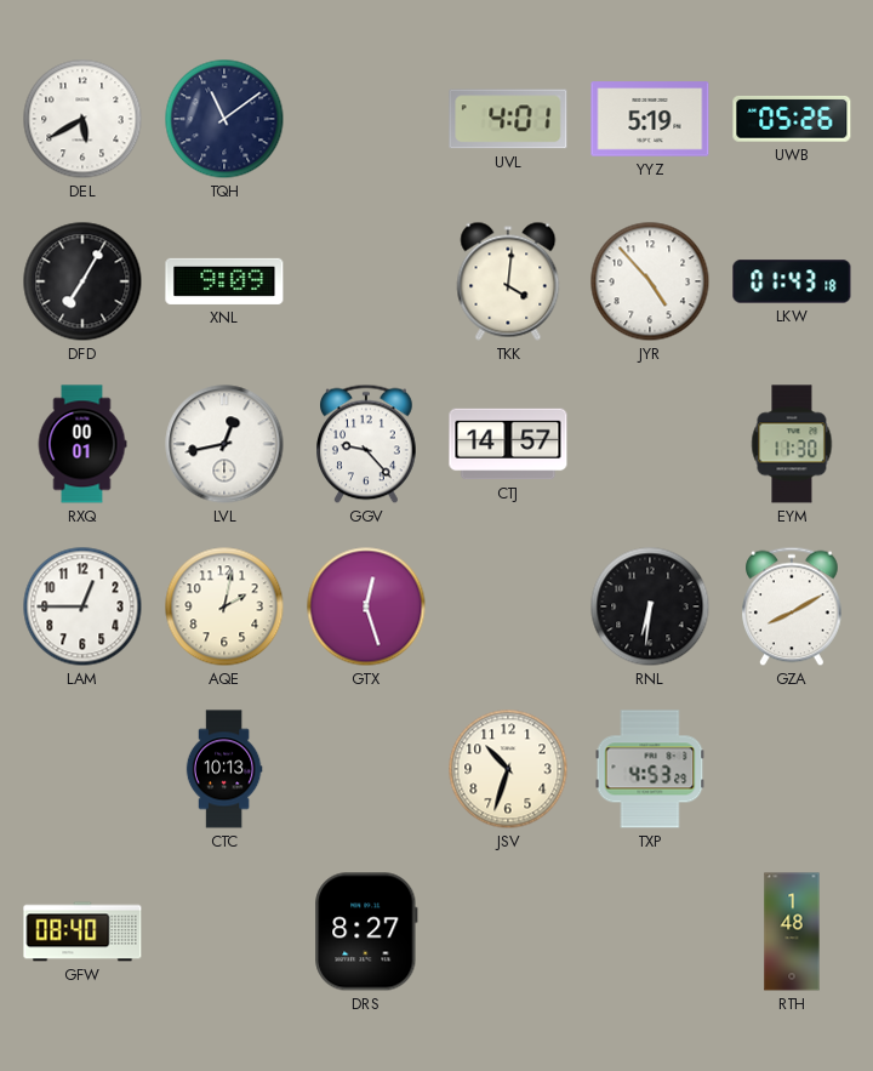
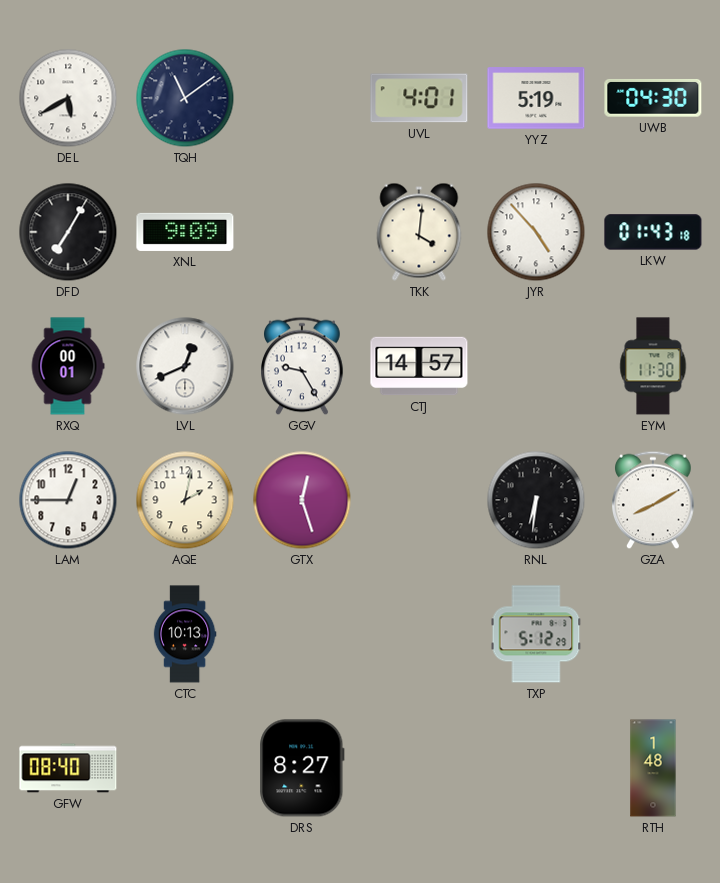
UWB: 05:26 -> 04:30
LVL: 12:43 -> 12:41
GGV: 9:23 -> 9:25
JSV: 10:33 -> none
TXP: 4:53 -> 5:12
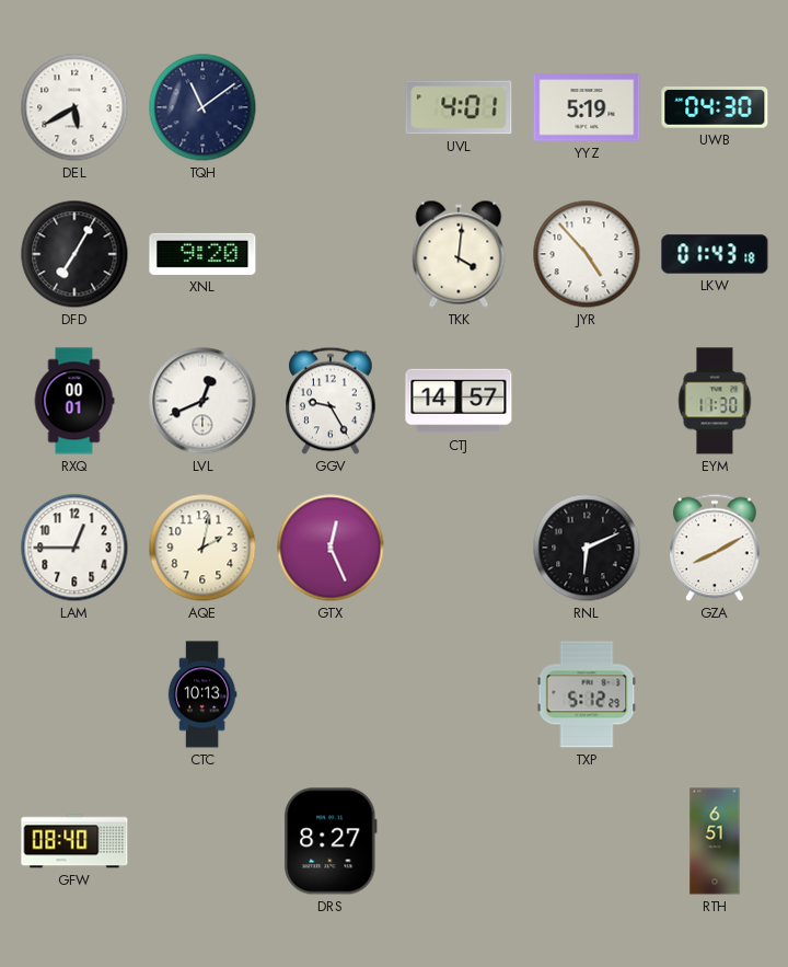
XNL: 9:09 -> 9:20
GTX: 12:27 -> 12:26
RNL: 6:31 -> 6:11
RTH: 1:48 -> 6:51
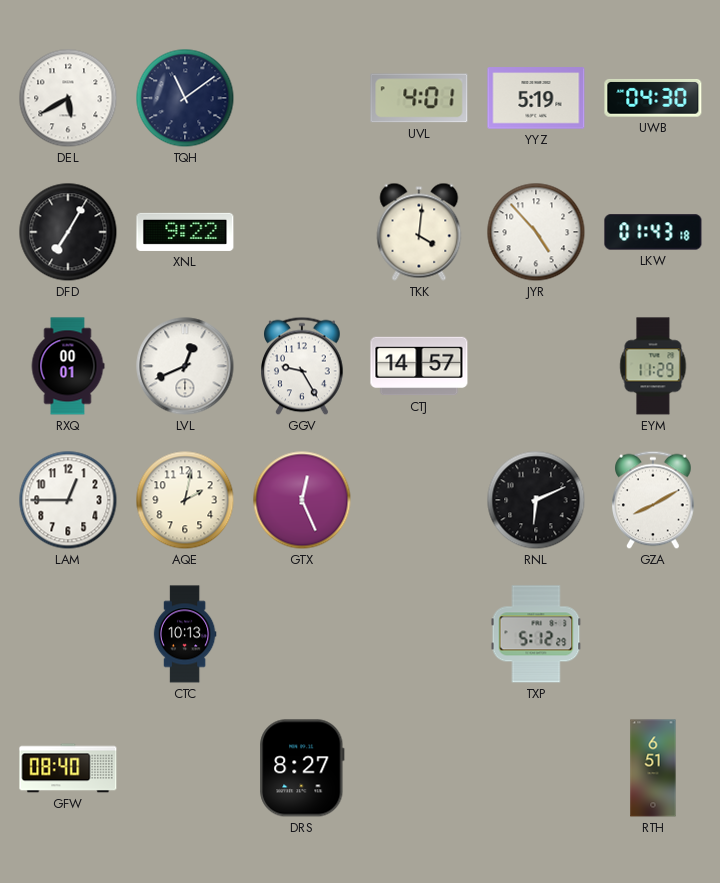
XNL: 9:20 -> 9:22
EYM: 11:30 -> 11:29
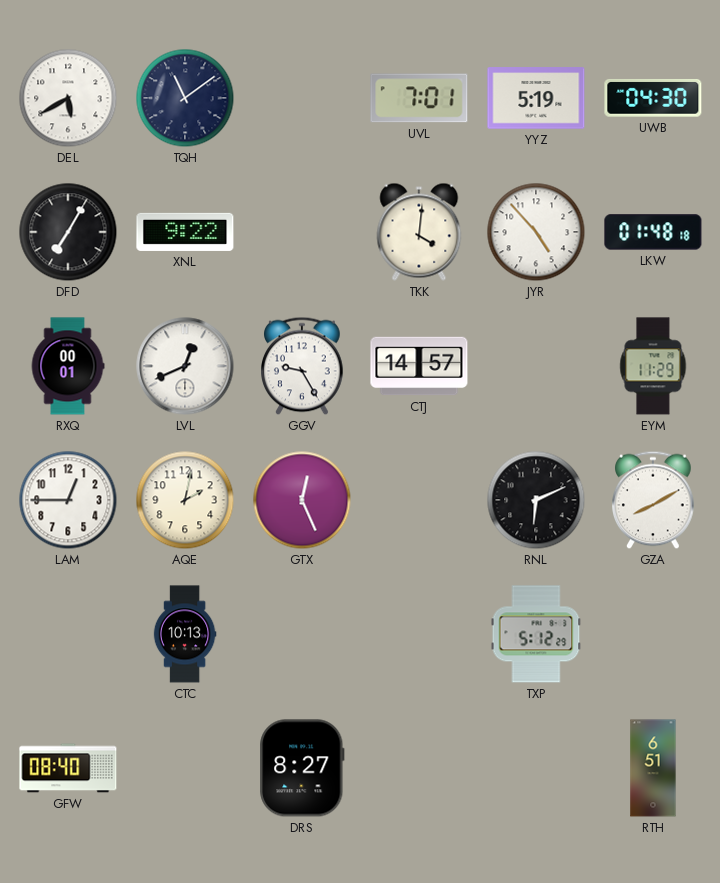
UVL: 4:01 -> 7:01
LKW: 01:43 -> 01:48
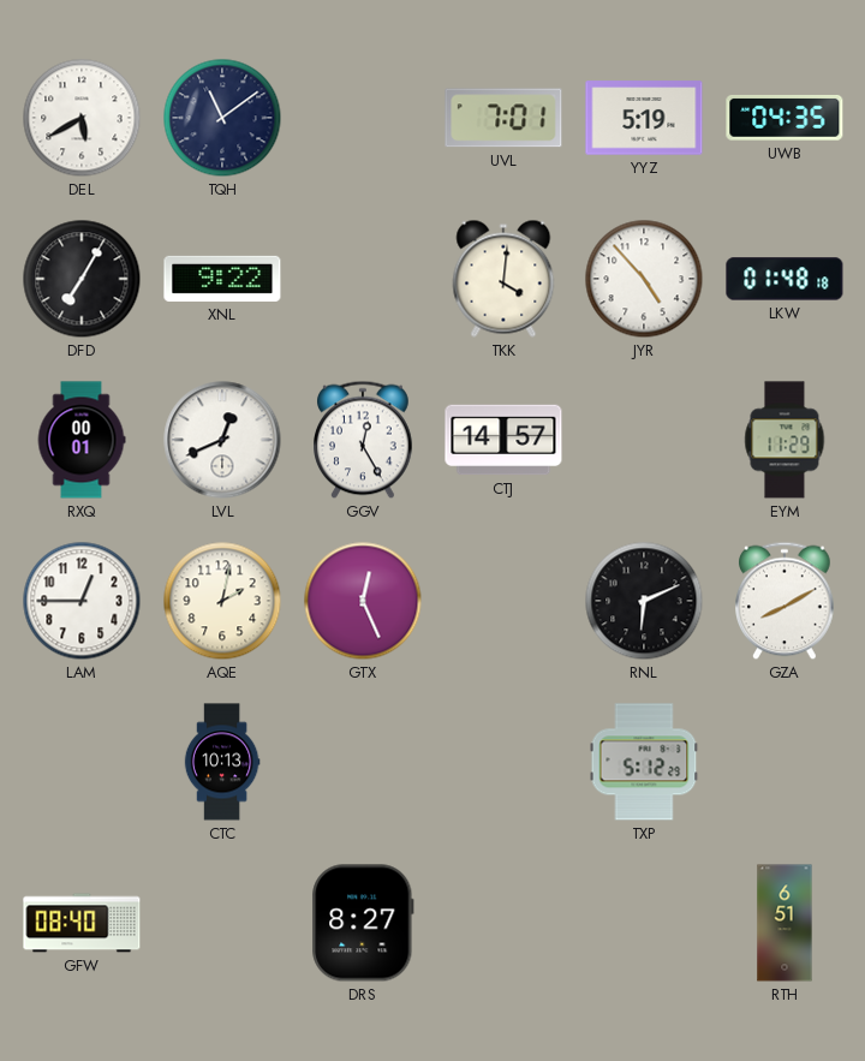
UWB: 04:30 -> 04:35
GGV: 9:25 -> 12:25
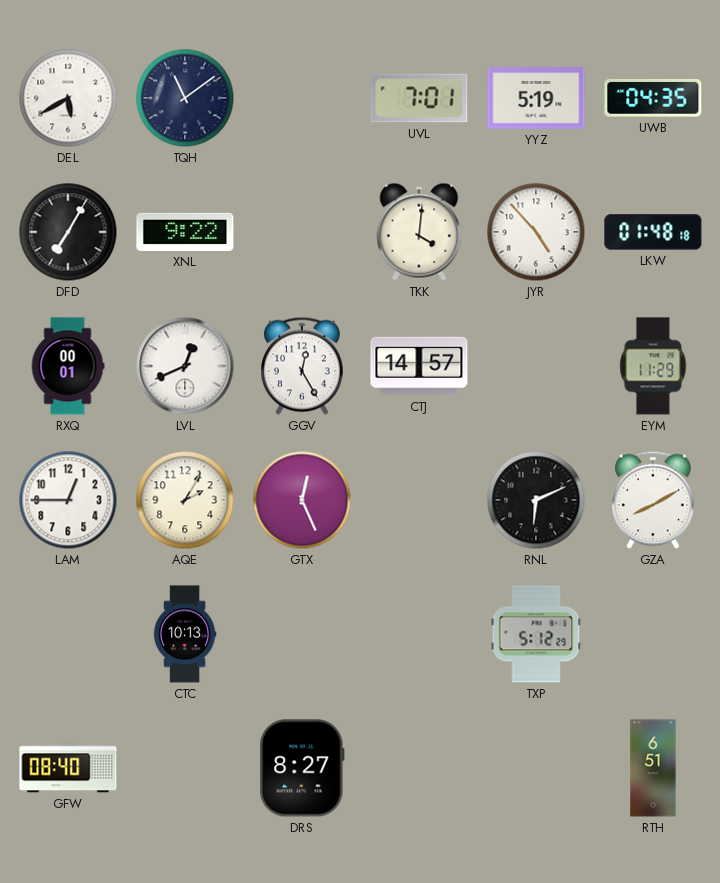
AQE: 2:02 -> 2:05
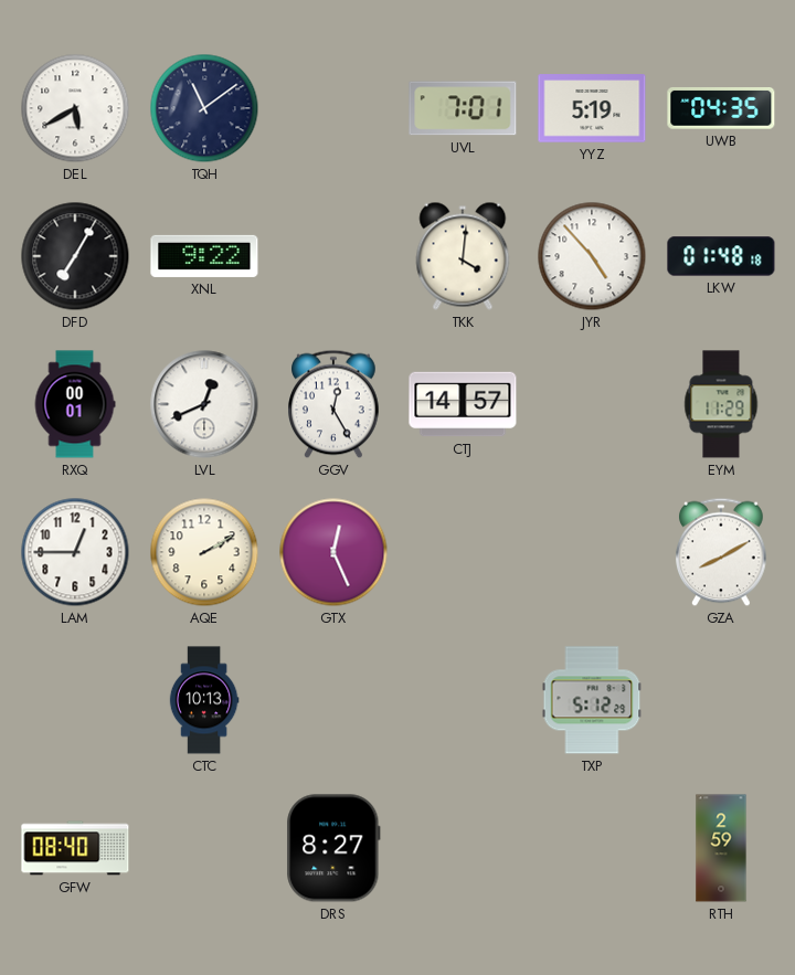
AQE: 2:05 -> 2:10
RNL: 6:11 -> none
RTH: 6:51 -> 2:59
